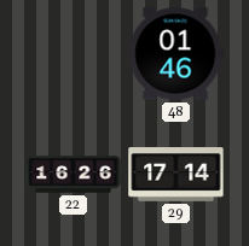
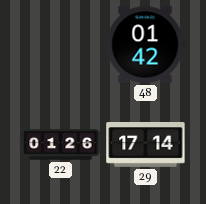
48: 01:46 -> 01:42
22: 16:26 -> 01:26
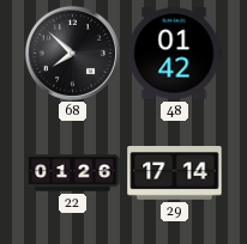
68: none -> 7:52
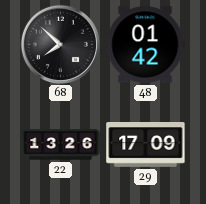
22: 01:26 -> 13:26
29: 17:14 -> 17:09
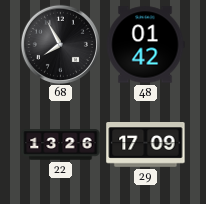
68: 7:52 -> 7:55
